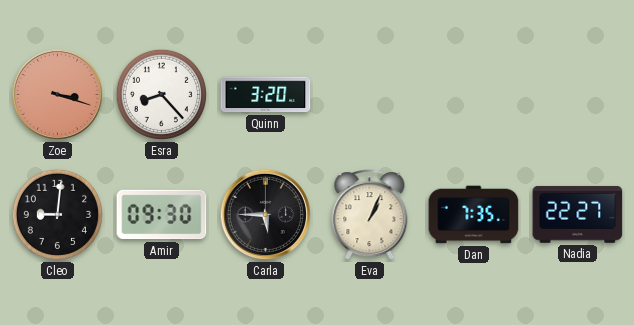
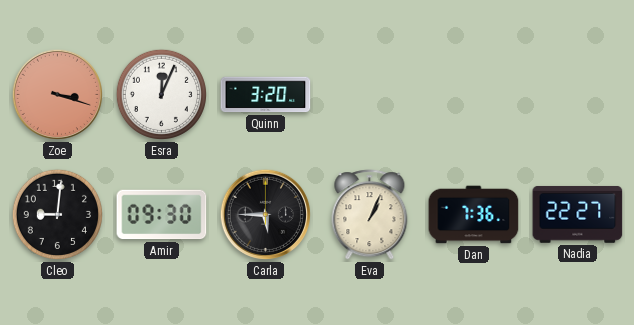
Esra: 8:23 -> 12:04
Dan: 7:35 -> 7:36
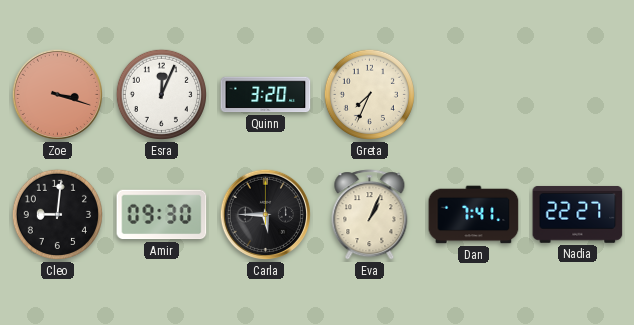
Greta: none -> 7:34
Dan: 7:36 -> 7:41
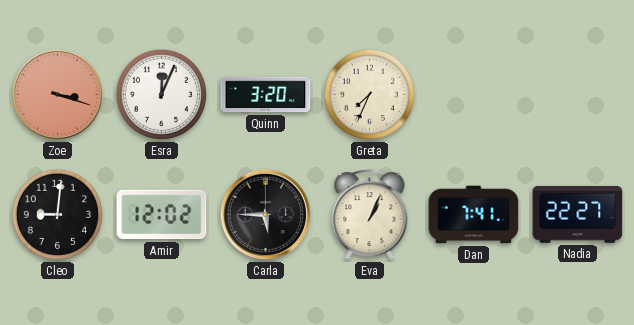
Amir: 09:30 -> 12:02
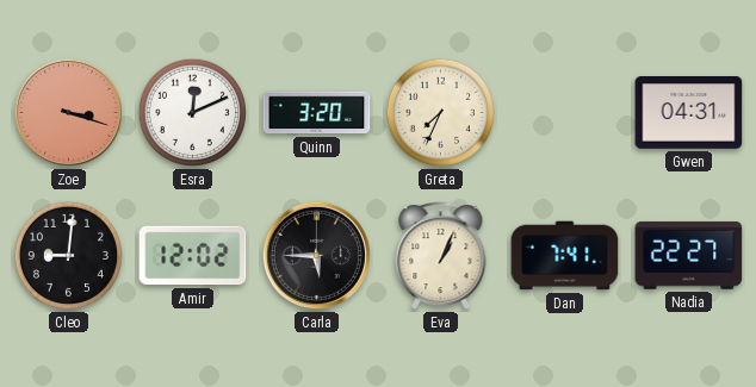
Esra: 12:04 -> 12:11
Gwen: none -> 04:31
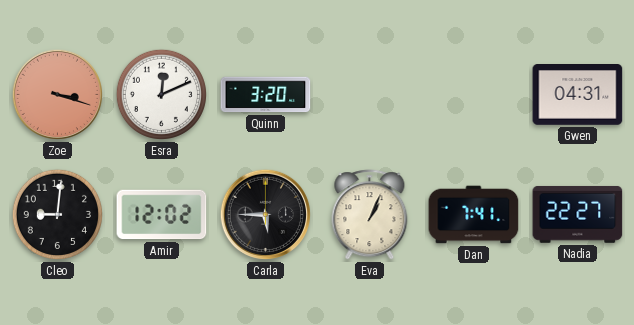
Greta: 7:34 -> none
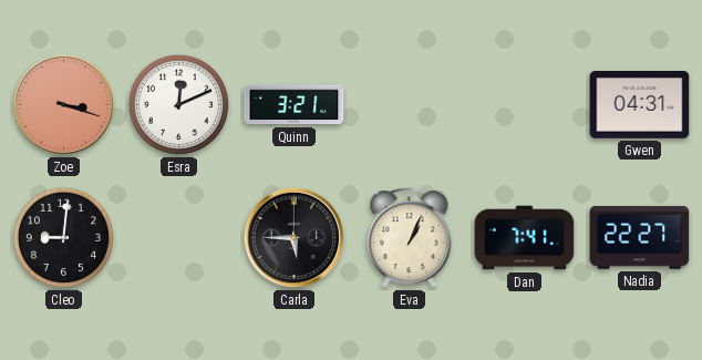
Quinn: 3:20 -> 3:21
Amir: 12:02 -> none
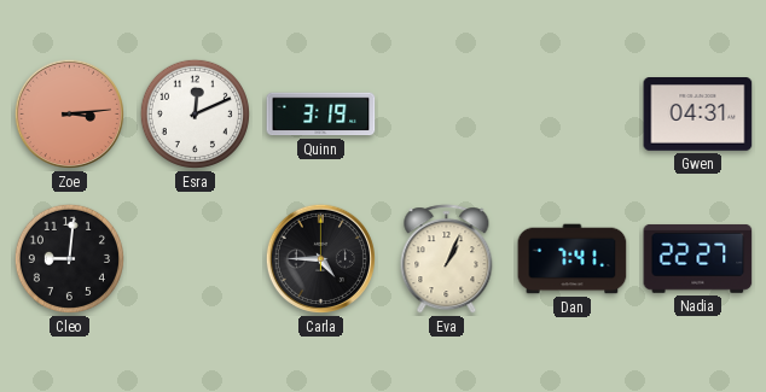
Zoe: 3:18 -> 3:14
Quinn: 3:21 -> 3:19
Carla: 5:45 -> 4:45
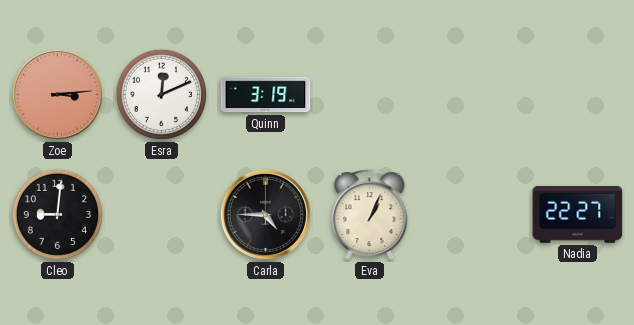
Gwen: 04:31 -> none
Dan: 7:41 -> none
